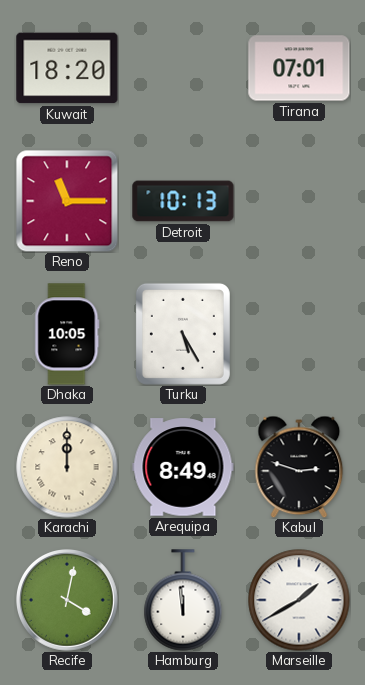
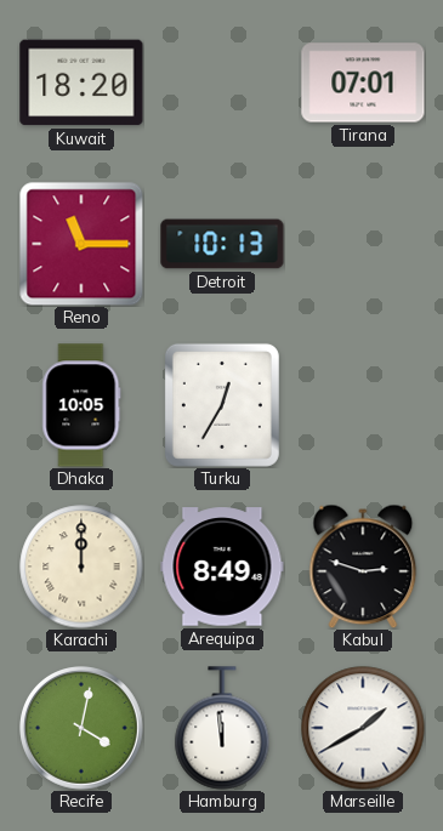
Turku: 5:25 -> 12:35
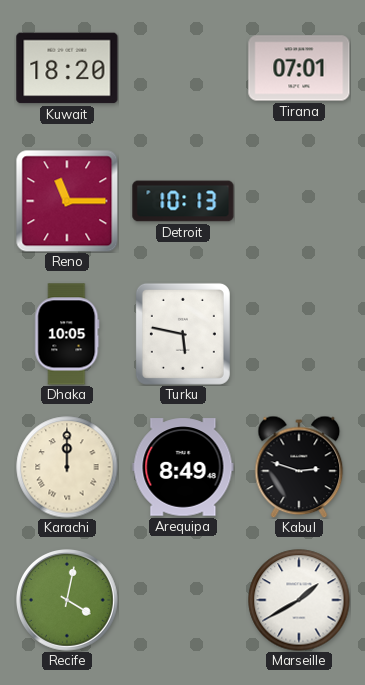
Turku: 12:35 -> 5:47
Hamburg: 11:59 -> none
